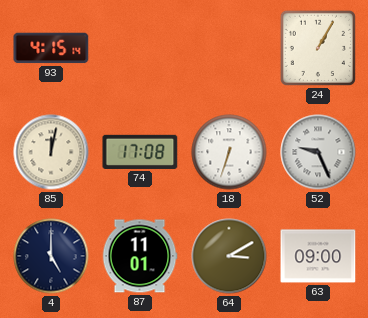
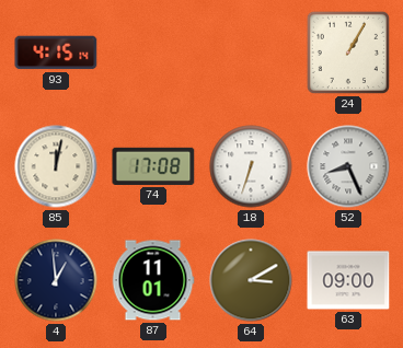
52: 9:26 -> 8:26
4: 5:00 -> 12:59
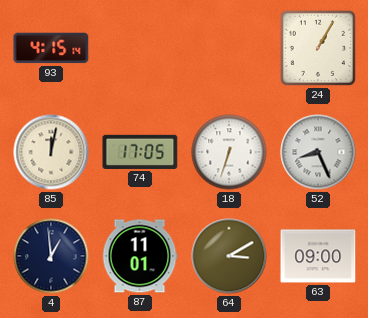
74: 17:08 -> 17:05
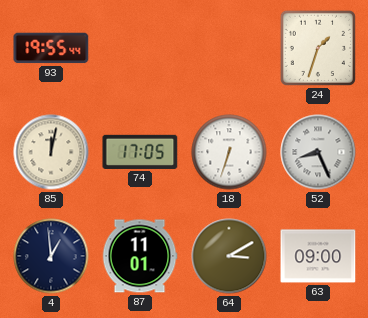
93: 4:15 -> 19:55
24: 1:05 -> 1:33
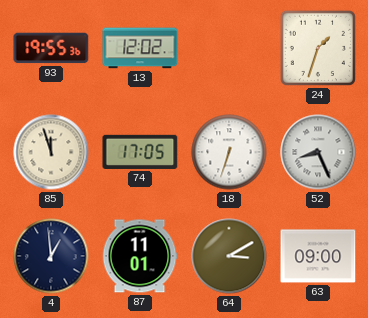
93: 19:55:44 -> 19:55:36
13: none -> 12:02
85: 12:02 -> 11:57
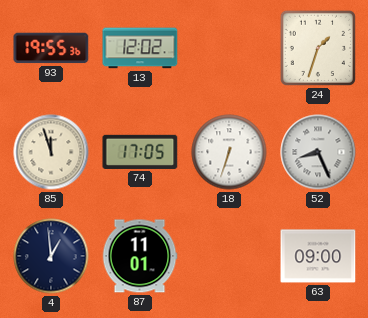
64: 3:10 -> none
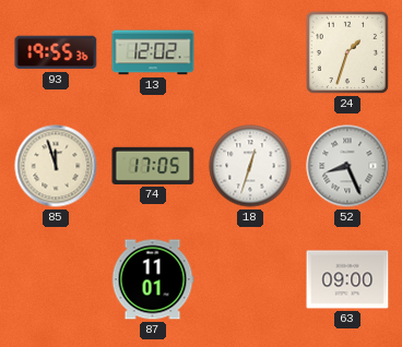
18: 6:33 -> 12:33
4: 12:59 -> none
